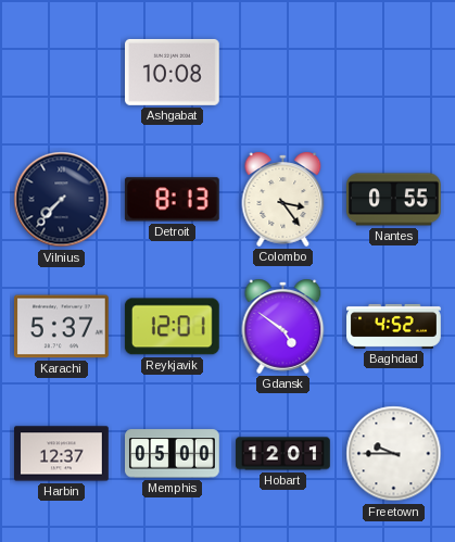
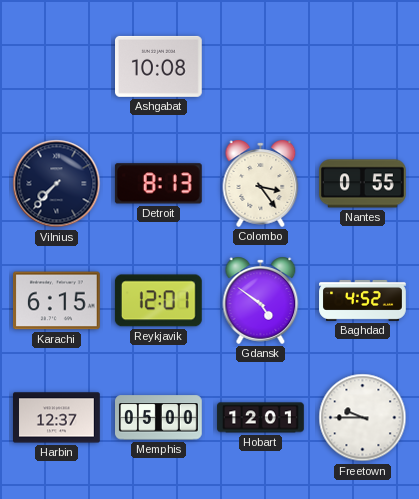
Karachi: 5:37 -> 6:15
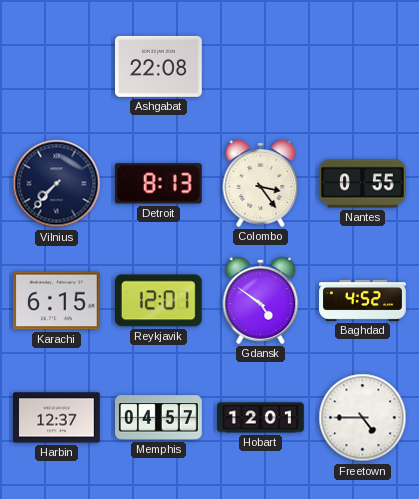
Ashgabat: 10:08 -> 22:08
Memphis: 05:00 -> 04:57
Freetown: 9:45 -> 4:45
